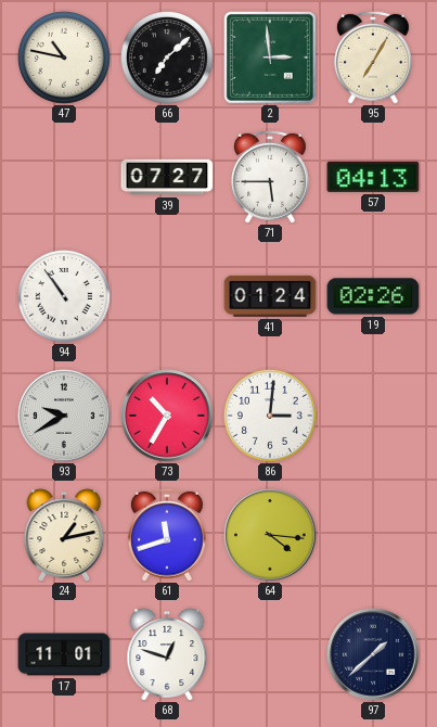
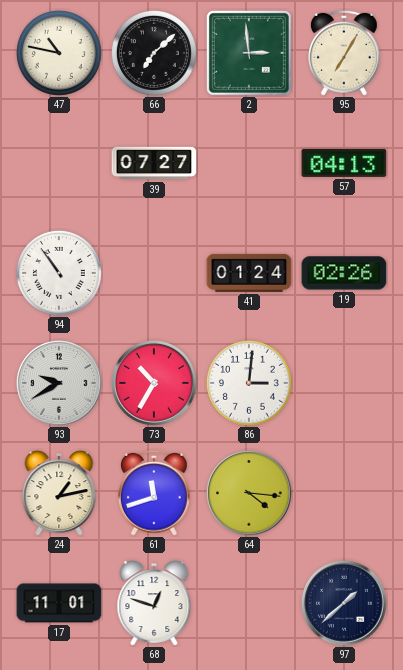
71: 5:45 -> none
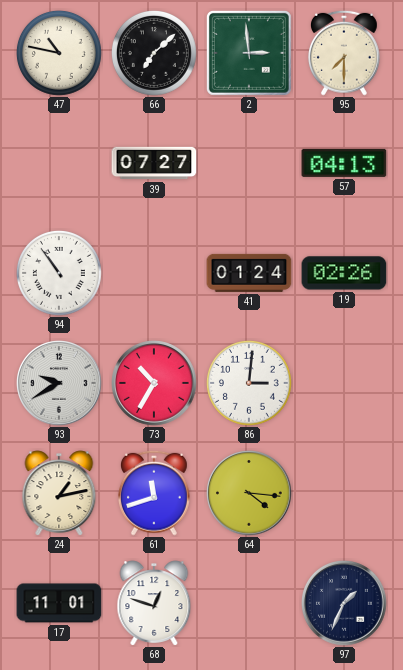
95: 7:05 -> 7:30
97: 1:38 -> 1:34
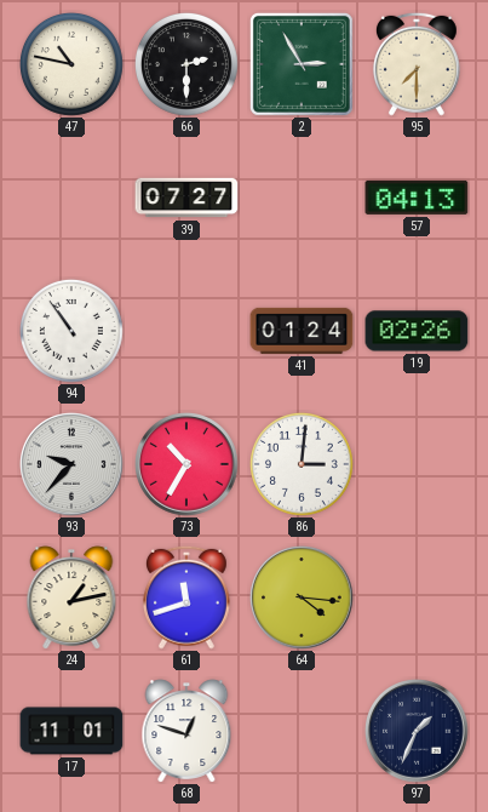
66: 7:08 -> 2:30
2: 2:59 -> 2:55
93: 9:40 -> 9:37
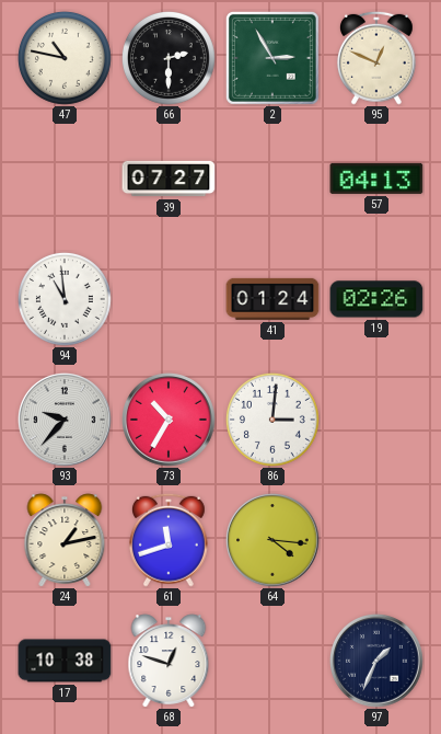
95: 7:30 -> 12:49
94: 10:54 -> 10:59
17: 11:01 -> 10:38
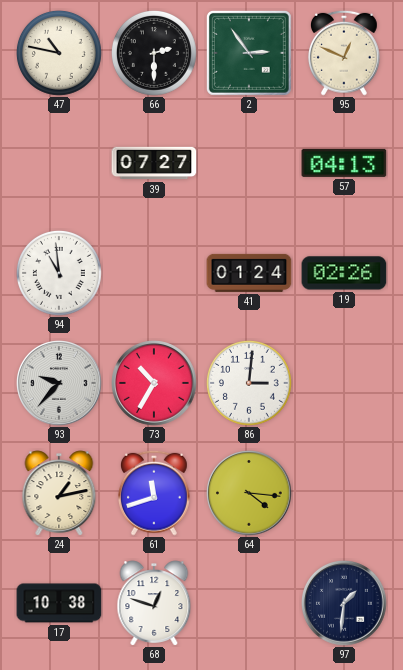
2: 2:55 -> 2:54
97: 1:34 -> 1:31
